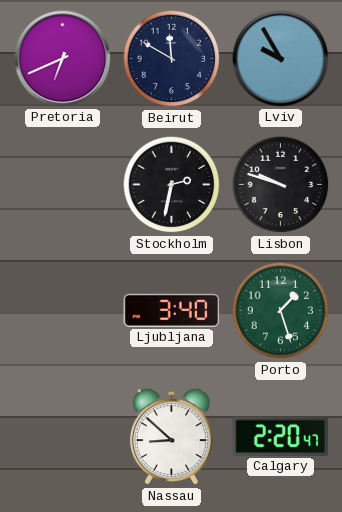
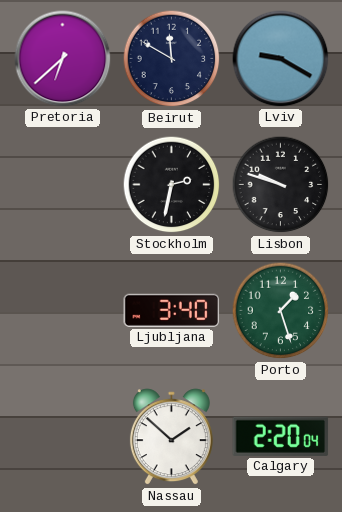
Pretoria: 6:41 -> 6:38
Lviv: 9:55 -> 9:20
Nassau: 8:52 -> 1:52
Calgary: 2:20:47 -> 2:20:04
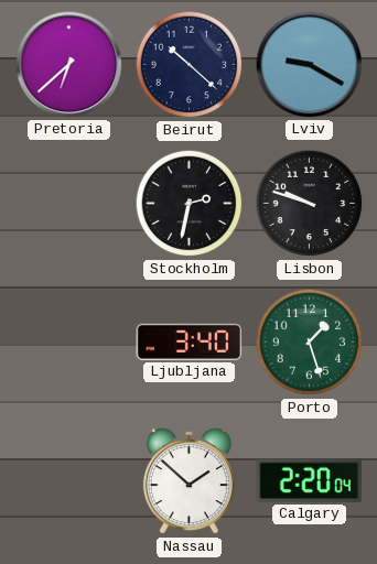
Beirut: 11:50 -> 10:22
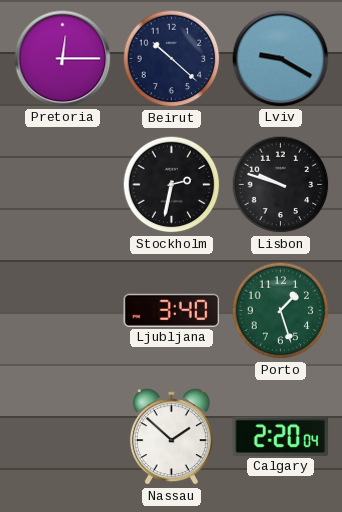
Pretoria: 6:38 -> 12:15
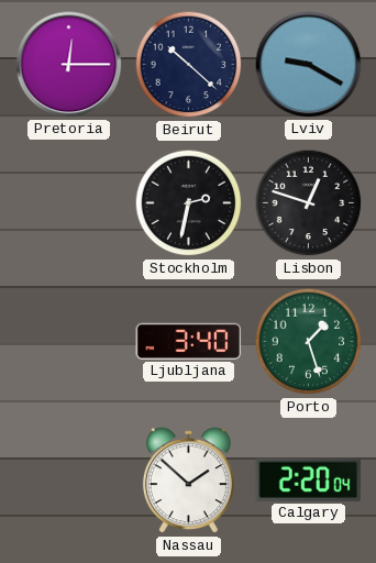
Lisbon: 9:48 -> 12:48
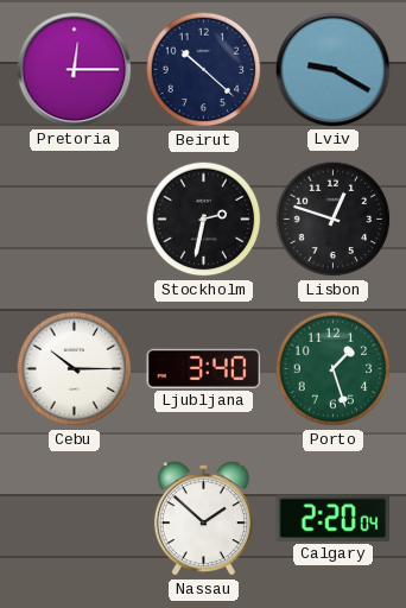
Cebu: none -> 10:15
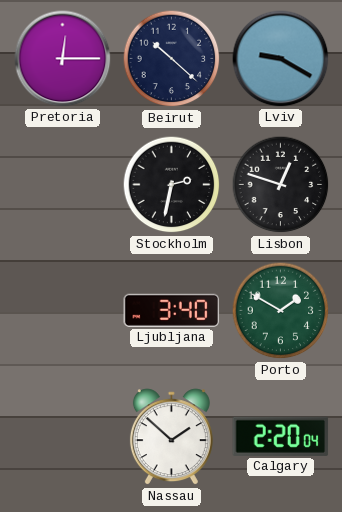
Cebu: 10:15 -> none
Porto: 1:27 -> 1:50
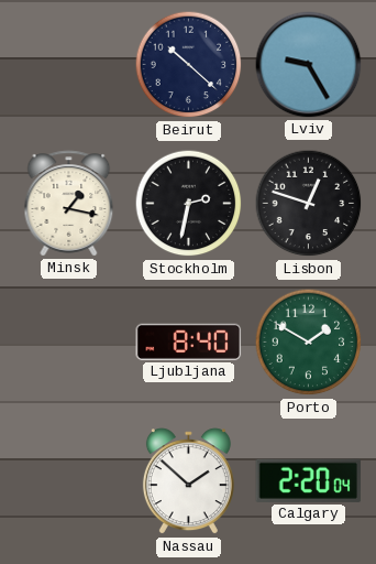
Pretoria: 12:15 -> none
Lviv: 9:20 -> 9:25
Minsk: none -> 1:17
Ljubljana: 3:40 -> 8:40
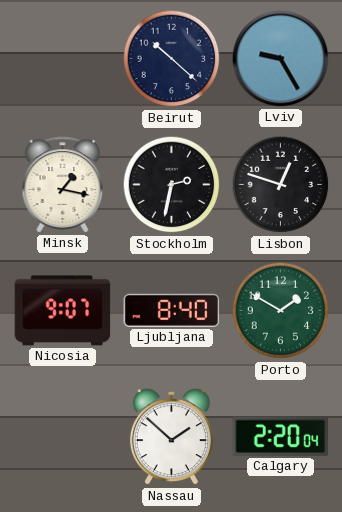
Nicosia: none -> 9:07
